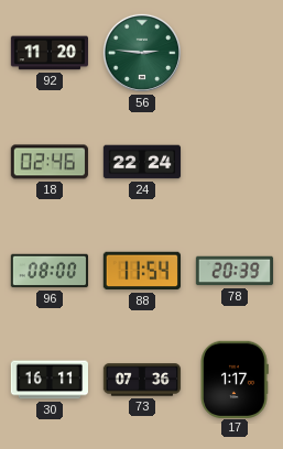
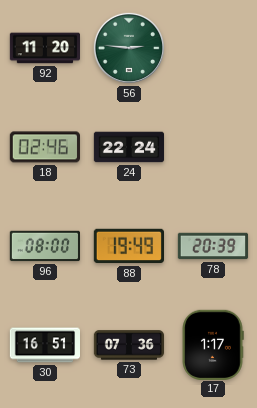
88: 11:54 -> 19:49
30: 16:11 -> 16:51
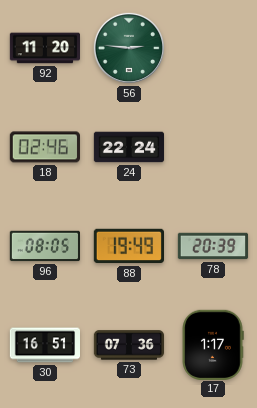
96: 08:00 -> 08:05
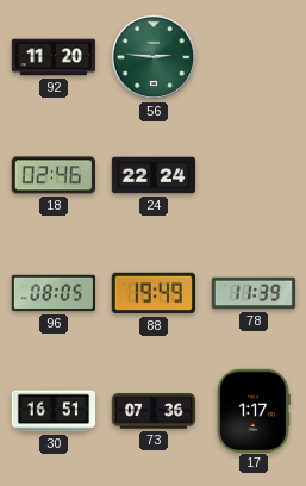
78: 20:39 -> 11:39
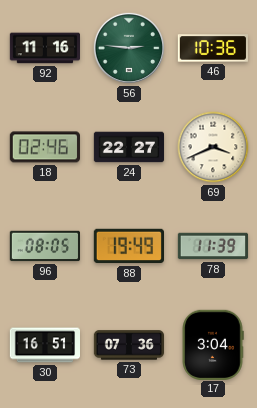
92: 11:20 -> 11:16
46: none -> 10:36
24: 22:24 -> 22:27
69: none -> 3:41
17: 1:17 -> 3:04
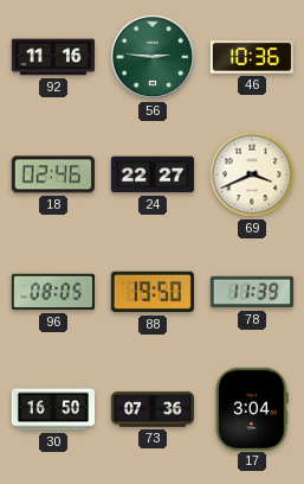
88: 19:49 -> 19:50
30: 16:51 -> 16:50
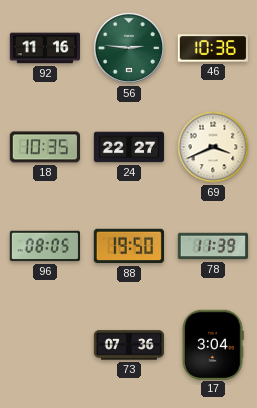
18: 02:46 -> 10:35
30: 16:50 -> none
